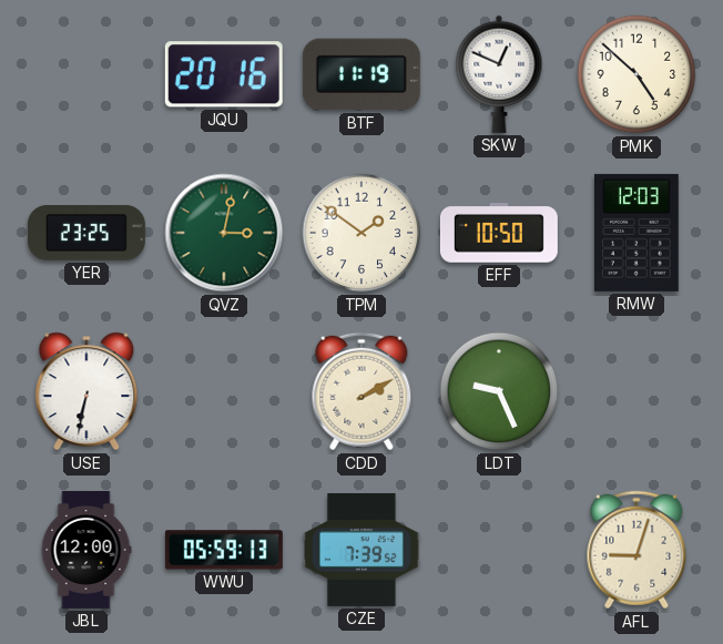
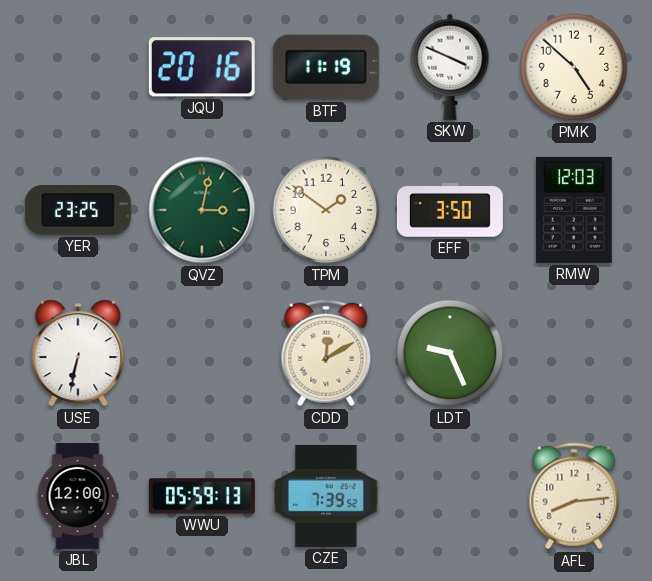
SKW: 12:49 -> 3:49
EFF: 10:50 -> 3:50
CDD: 2:10 -> 12:10
AFL: 9:03 -> 8:14
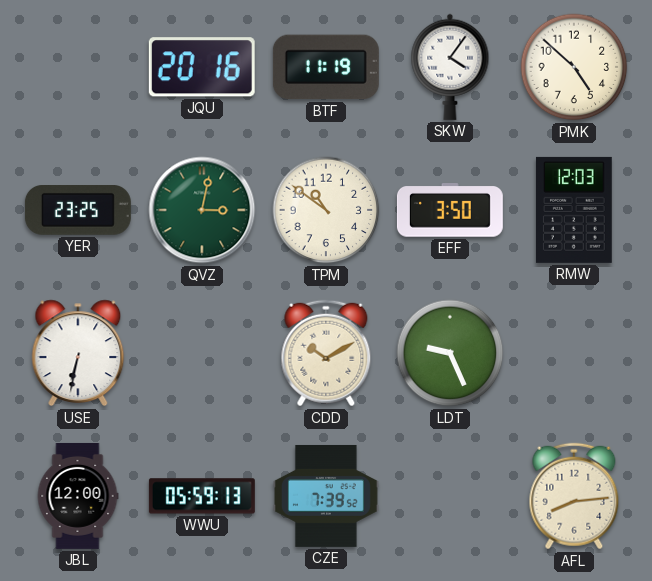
SKW: 3:49 -> 4:06
TPM: 1:51 -> 10:51
CDD: 12:10 -> 10:10
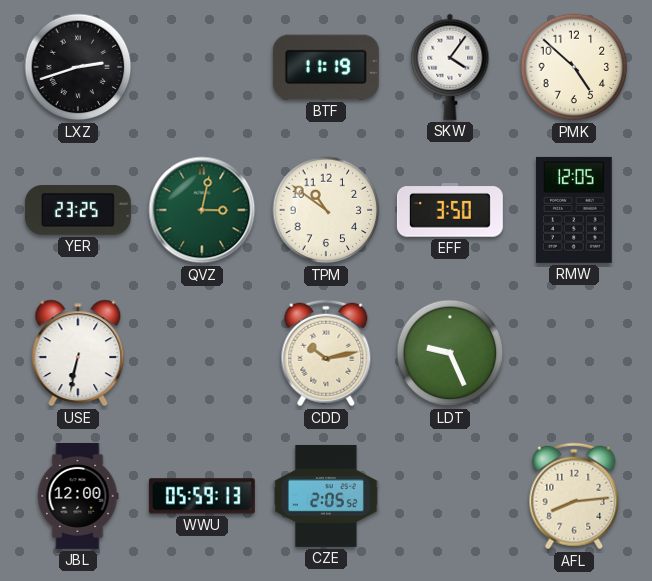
LXZ: none -> 2:42
JQU: 20:16 -> none
RMW: 12:03 -> 12:05
CDD: 10:10 -> 10:13
CZE: 7:39 -> 2:05
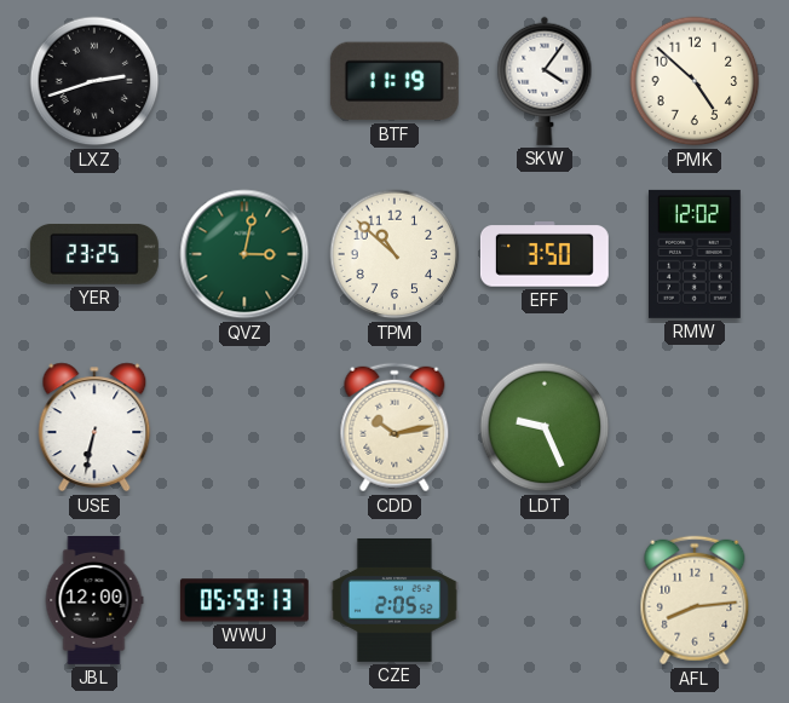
TPM: 10:51 -> 10:52
RMW: 12:05 -> 12:02
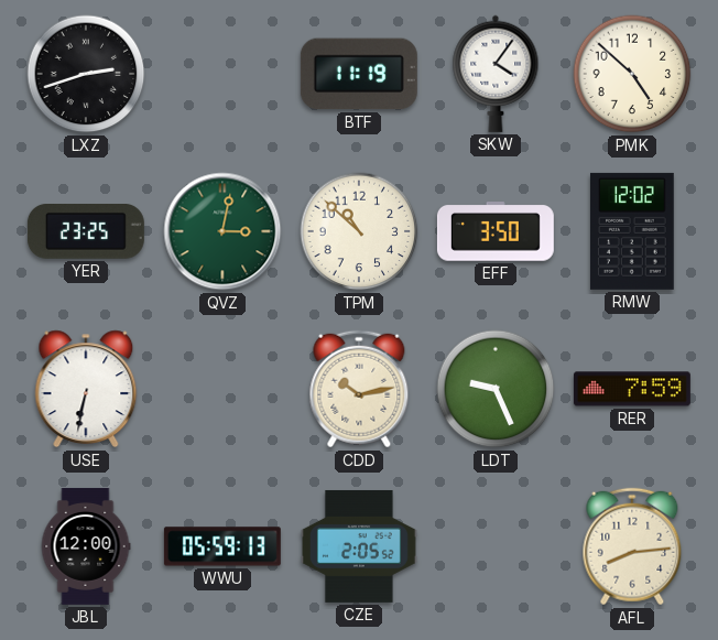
RER: none -> 7:59
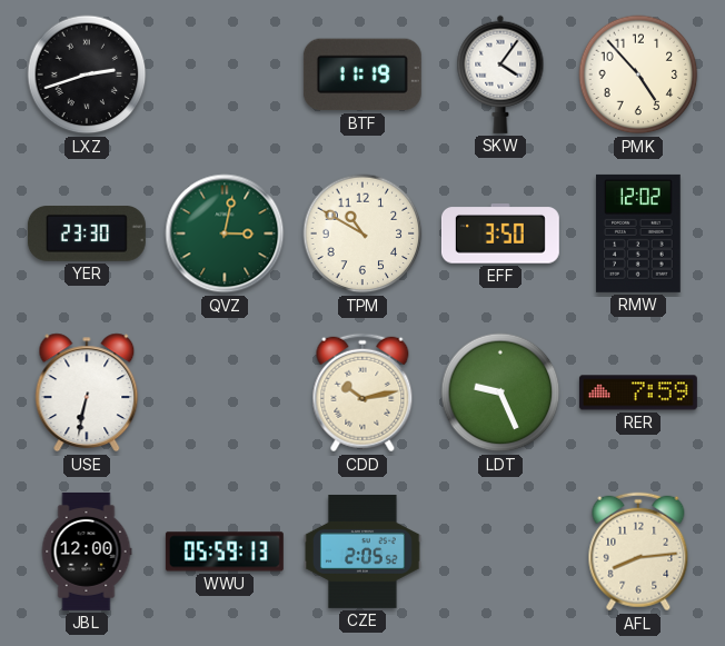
PMK: 4:52 -> 4:53
YER: 23:25 -> 23:30
TPM: 10:52 -> 10:50
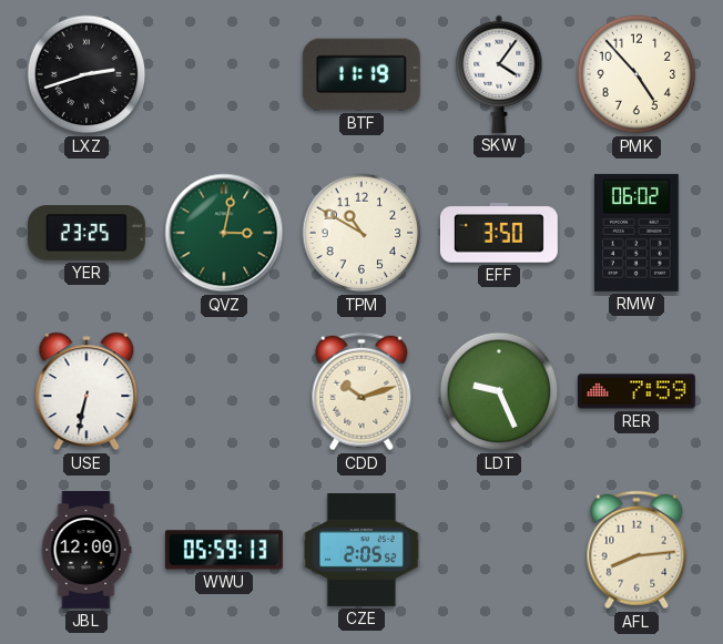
YER: 23:30 -> 23:25
RMW: 12:02 -> 06:02
CDD: 10:13 -> 10:12
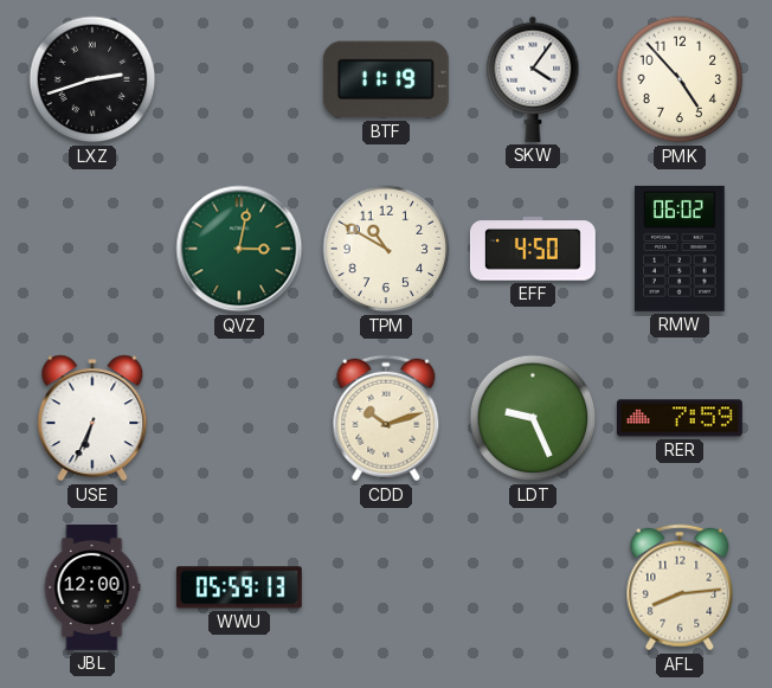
YER: 23:25 -> none
EFF: 3:50 -> 4:50
USE: 6:32 -> 6:34
CZE: 2:05 -> none
